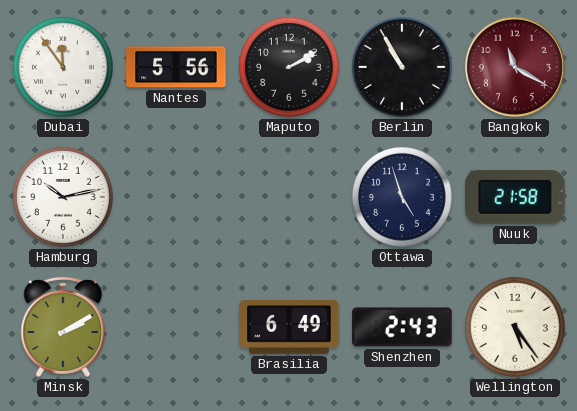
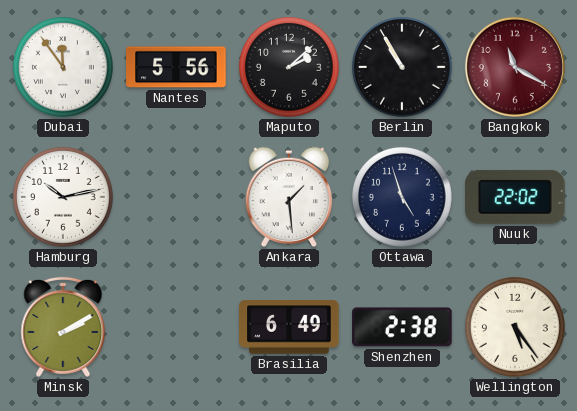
Maputo: 2:10 -> 2:08
Ankara: none -> 1:29
Nuuk: 21:58 -> 22:02
Shenzhen: 2:43 -> 2:38
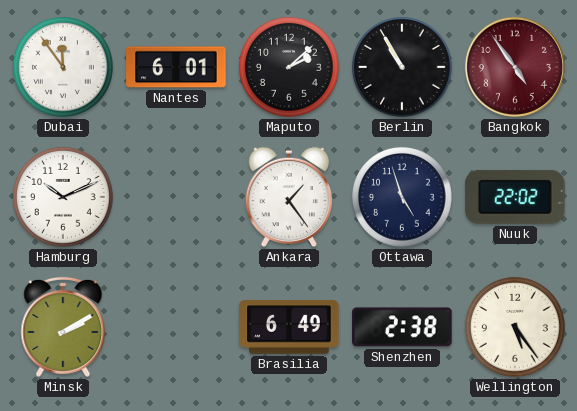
Nantes: 5:56 -> 6:01
Bangkok: 11:20 -> 4:54
Hamburg: 10:13 -> 10:11
Ankara: 1:29 -> 1:24
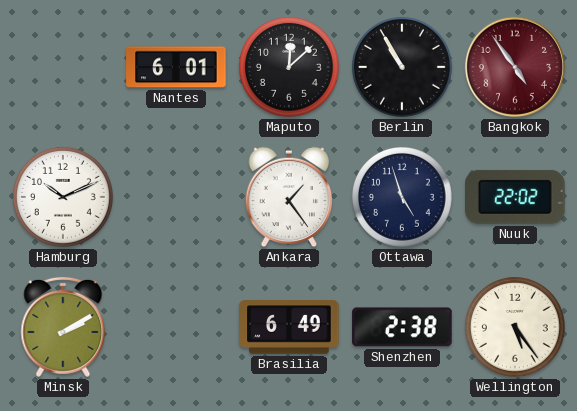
Dubai: 11:54 -> none
Maputo: 2:08 -> 12:08
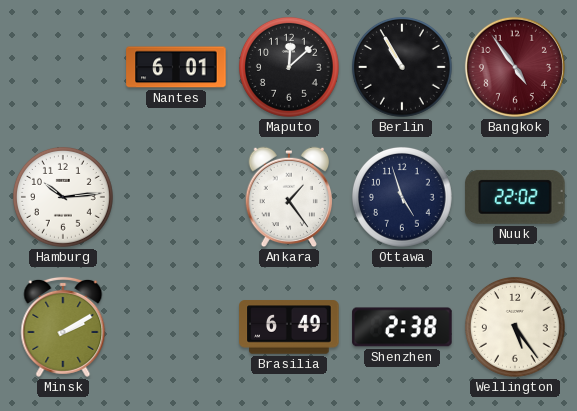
Hamburg: 10:11 -> 10:14
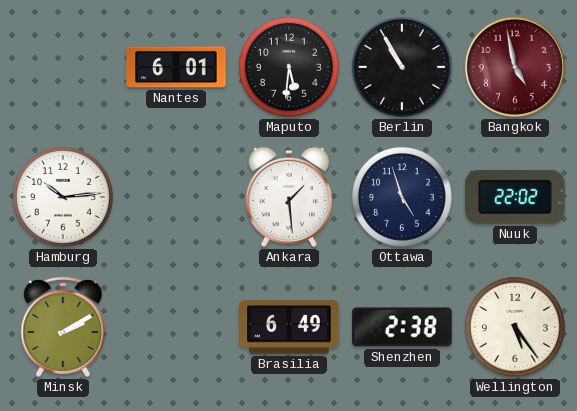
Maputo: 12:08 -> 5:31
Bangkok: 4:54 -> 4:58
Ankara: 1:24 -> 1:29
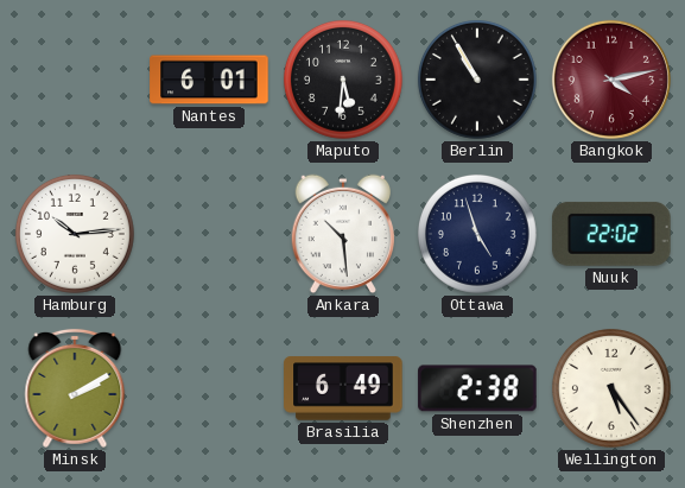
Bangkok: 4:58 -> 4:13
Ankara: 1:29 -> 10:29
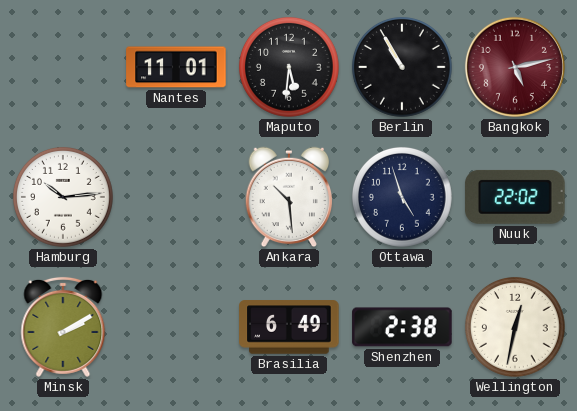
Nantes: 6:01 -> 11:01
Bangkok: 4:13 -> 5:13
Wellington: 5:24 -> 12:32
